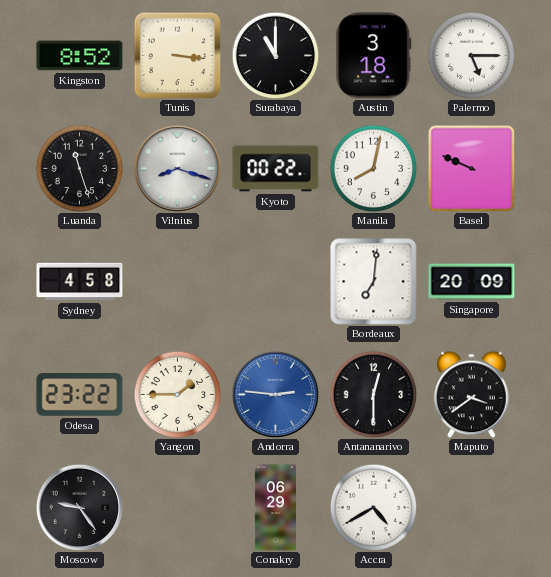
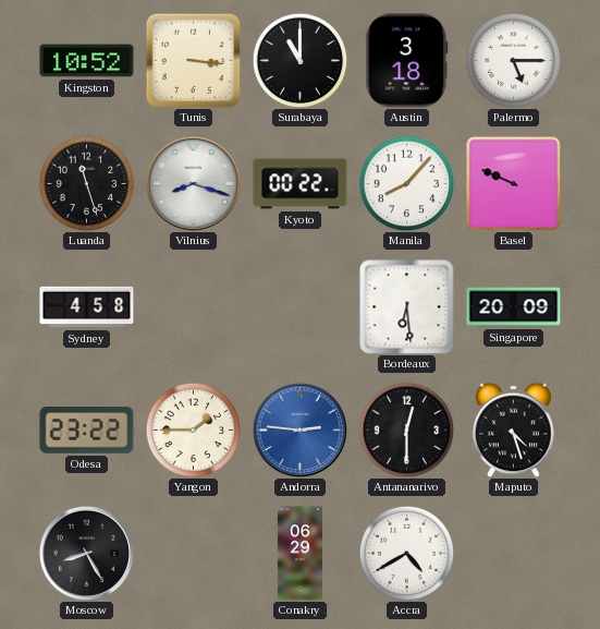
Kingston: 8:52 -> 10:52
Manila: 8:02 -> 8:07
Bordeaux: 7:01 -> 6:29
Maputo: 3:39 -> 4:27
Moscow: 9:24 -> 8:25
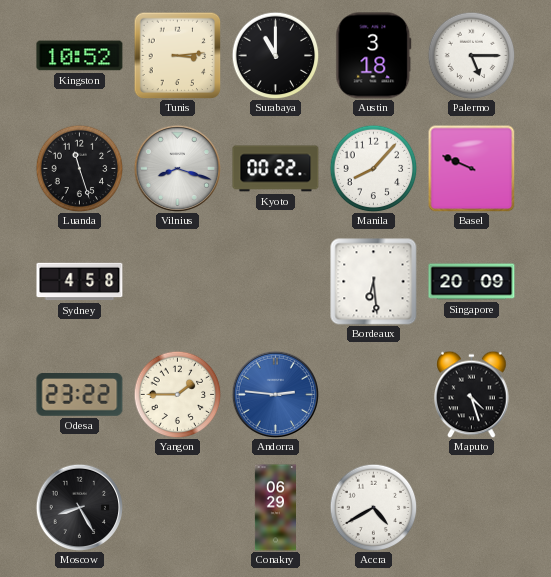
Tunis: 3:16 -> 3:14
Antananarivo: 12:30 -> none
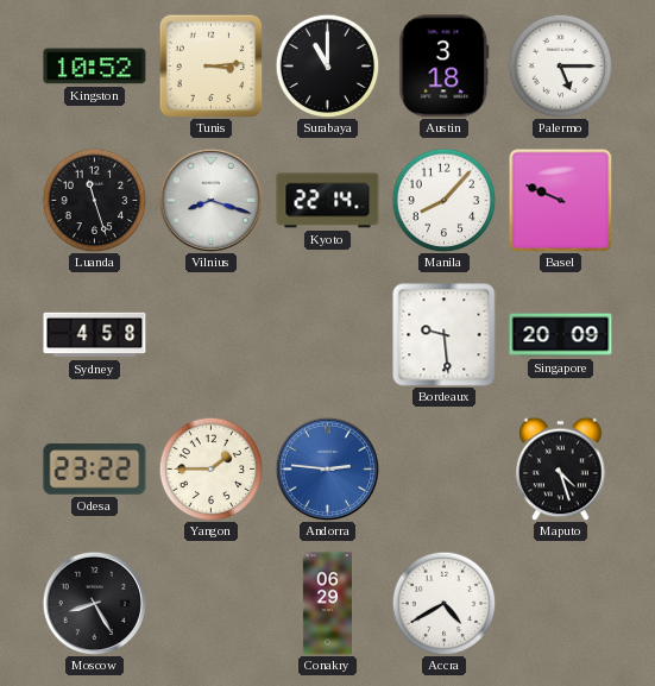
Kyoto: 00:22 -> 22:14
Bordeaux: 6:29 -> 9:29
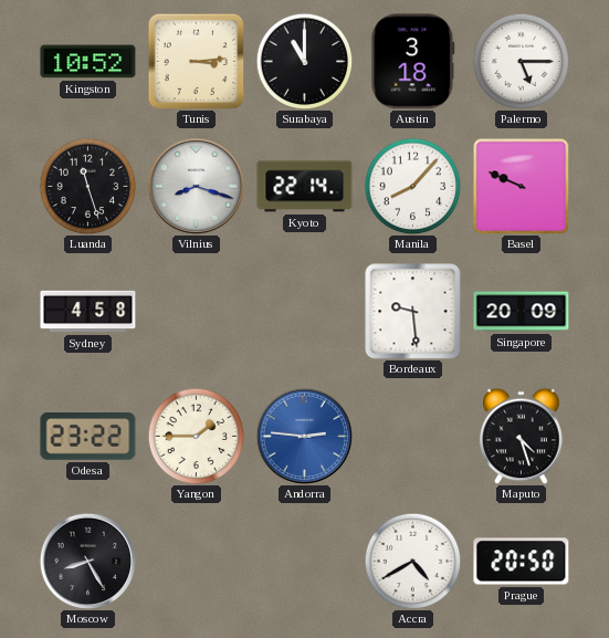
Conakry: 06:29 -> none
Prague: none -> 20:50
